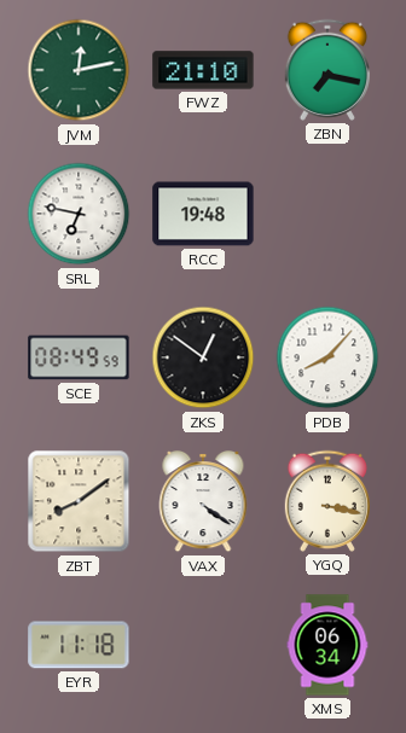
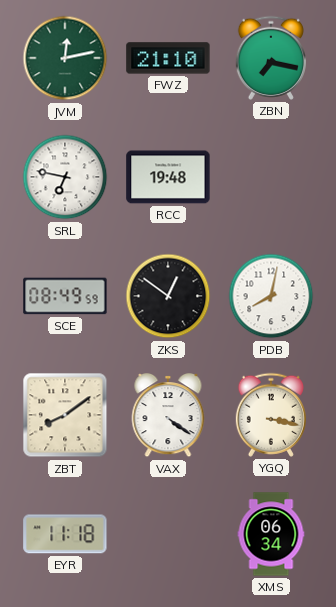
PDB: 8:07 -> 8:02
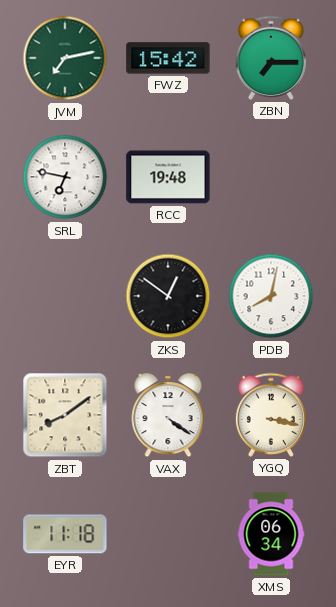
JVM: 12:13 -> 7:13
FWZ: 21:10 -> 15:42
ZBN: 7:17 -> 7:15
SCE: 08:49 -> none
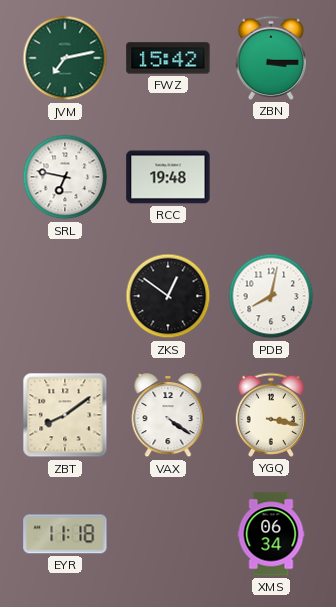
ZBN: 7:15 -> 3:15
